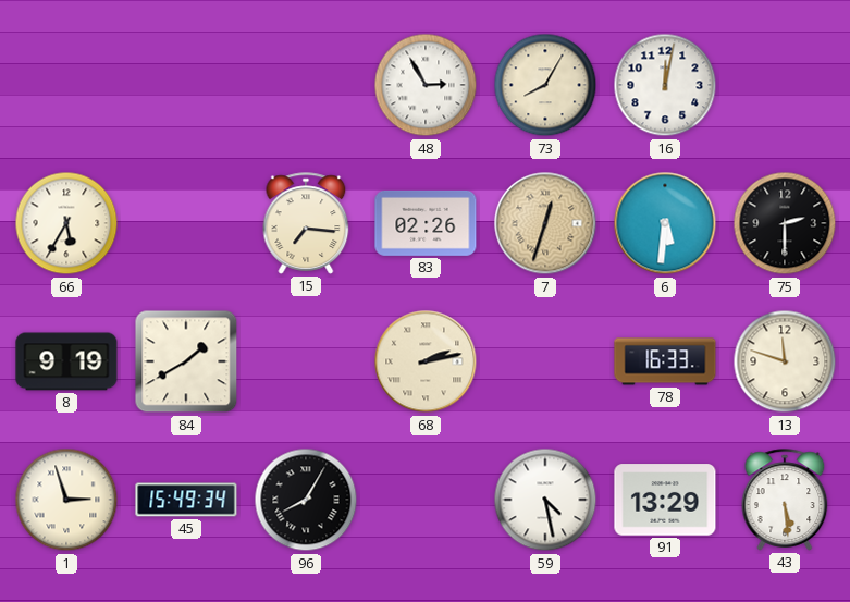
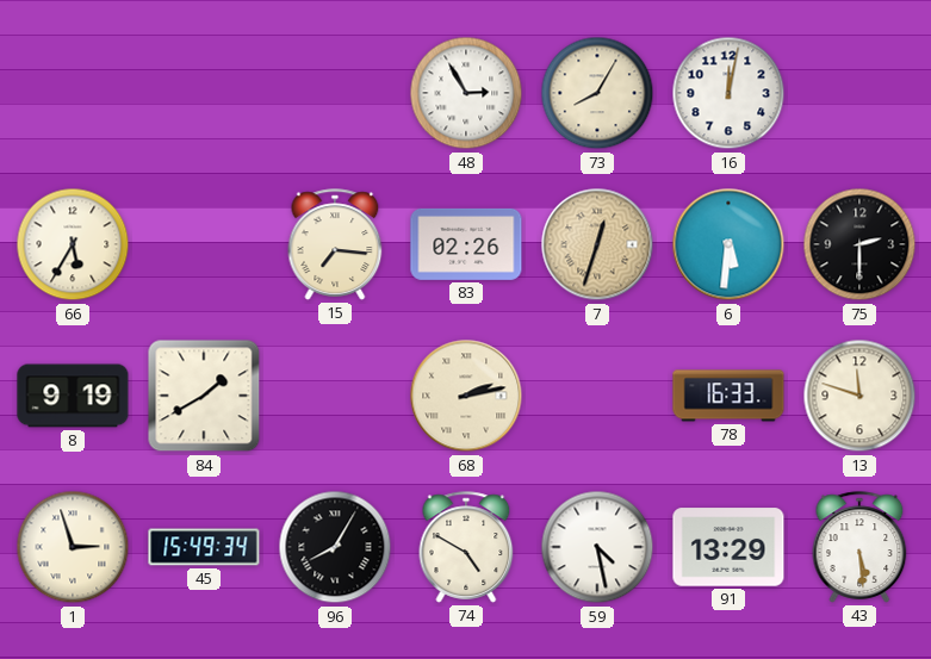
74: none -> 4:50
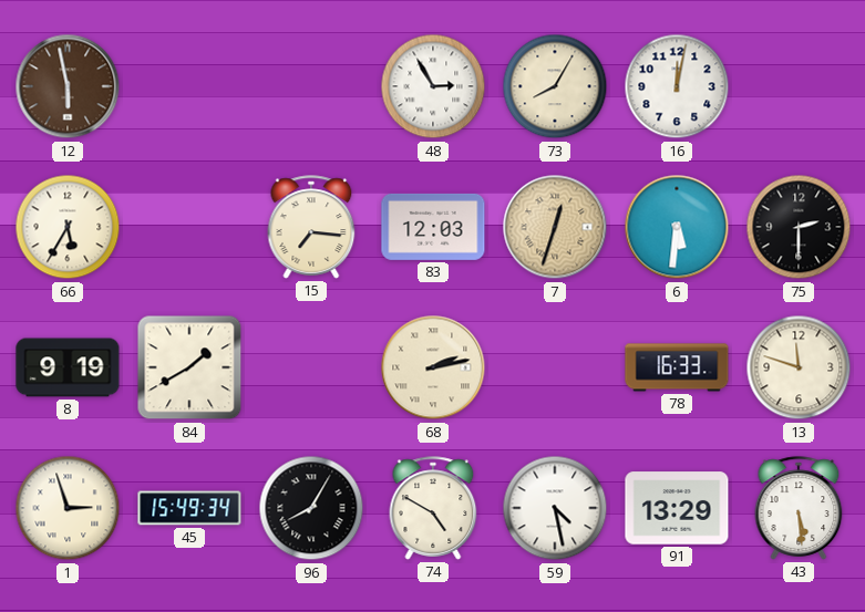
12: none -> 5:58
83: 02:26 -> 12:03
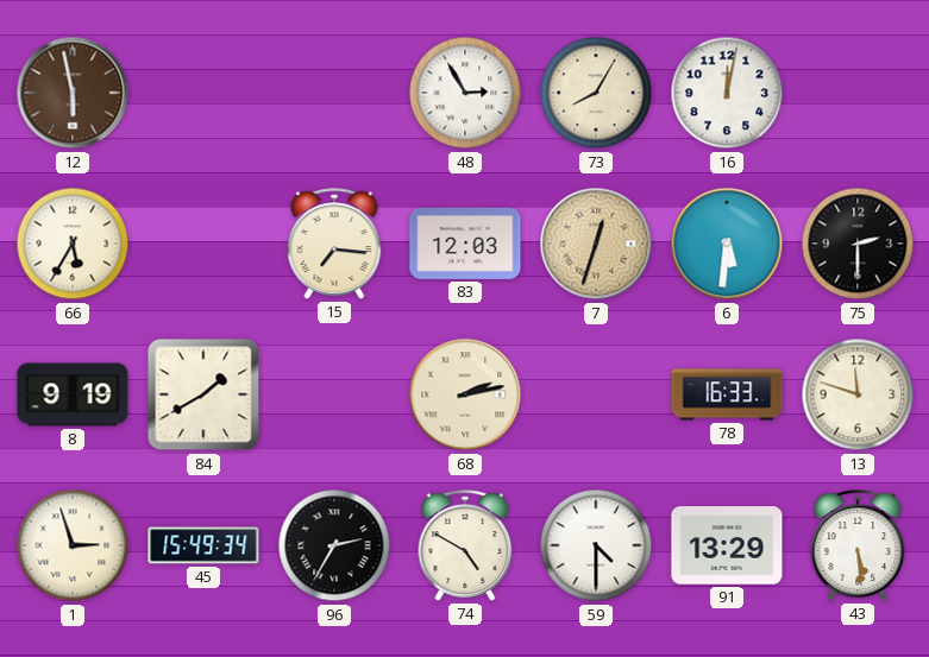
96: 8:05 -> 2:35
59: 4:28 -> 4:30
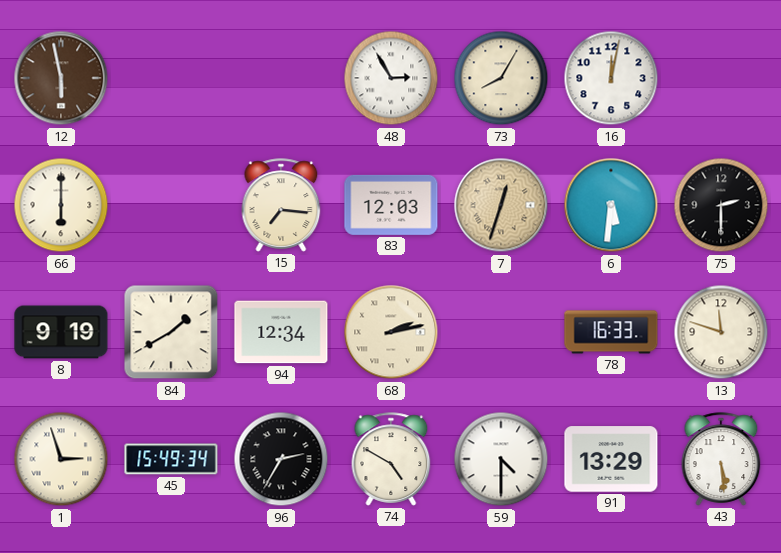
66: 5:35 -> 6:00
94: none -> 12:34
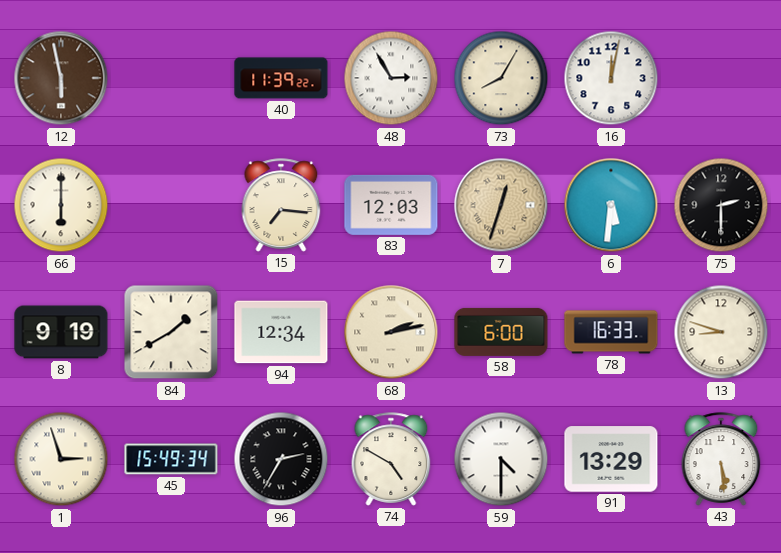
40: none -> 11:39
58: none -> 6:00
13: 11:48 -> 8:48
